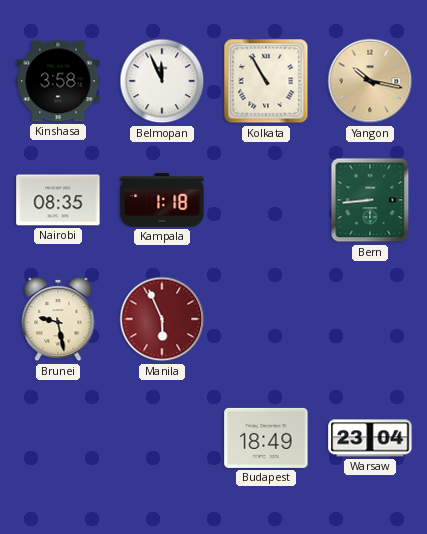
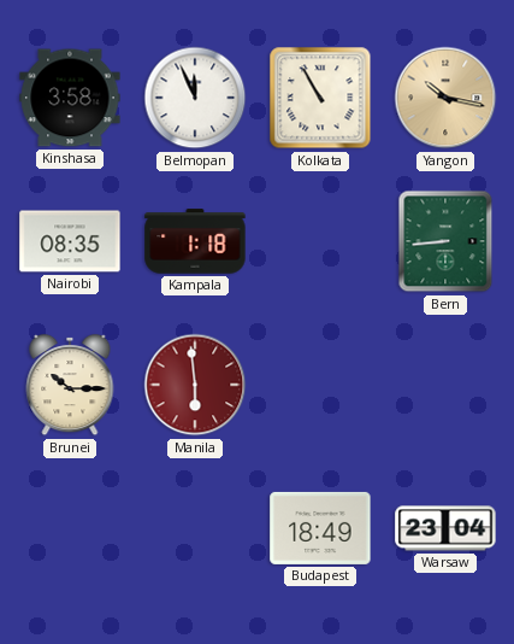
Brunei: 9:28 -> 10:15
Manila: 5:56 -> 5:59
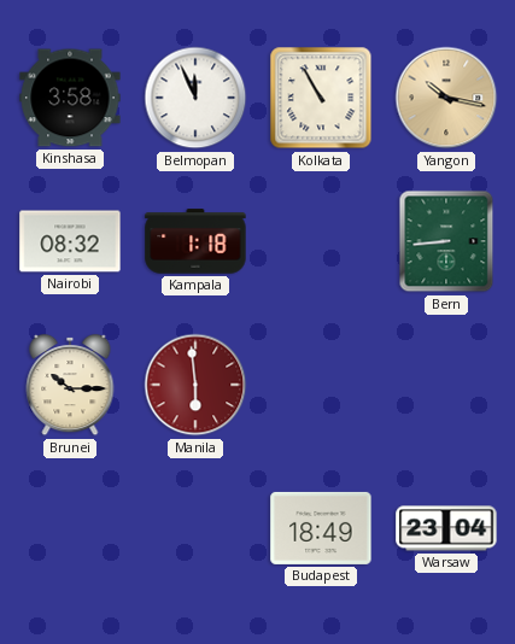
Nairobi: 08:35 -> 08:32
